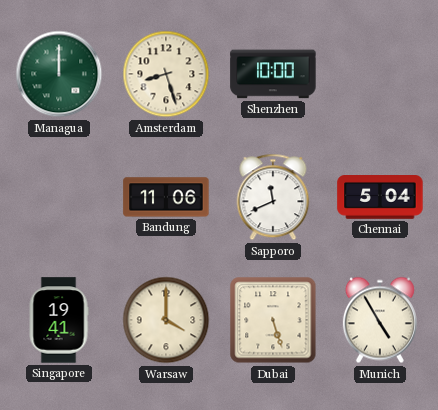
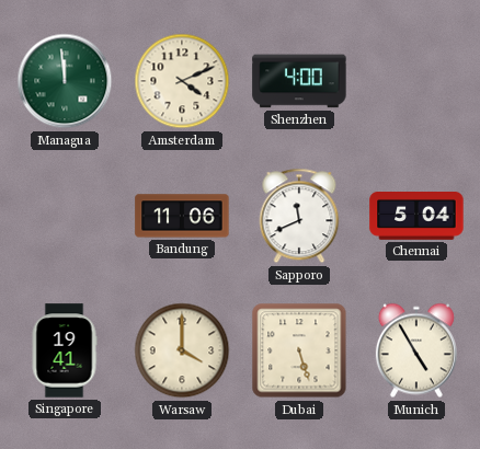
Managua: 12:00 -> 11:59
Amsterdam: 8:27 -> 4:11
Shenzhen: 10:00 -> 4:00
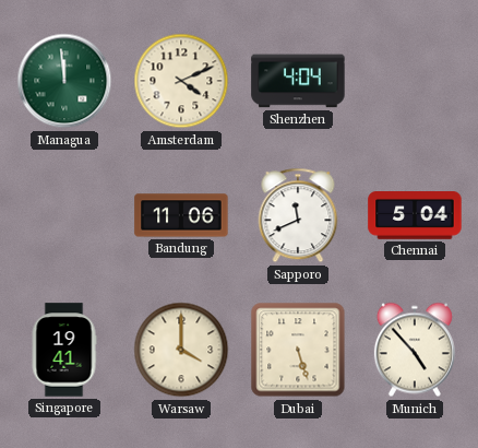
Shenzhen: 4:00 -> 4:04
Munich: 4:55 -> 4:53
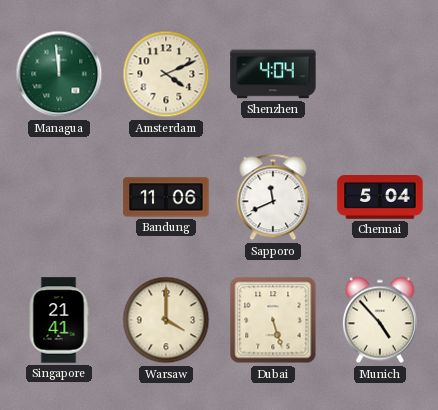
Singapore: 19:41 -> 21:41
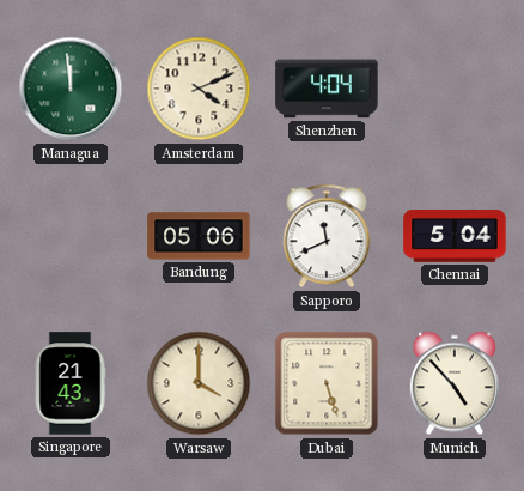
Bandung: 11:06 -> 05:06
Singapore: 21:41 -> 21:43
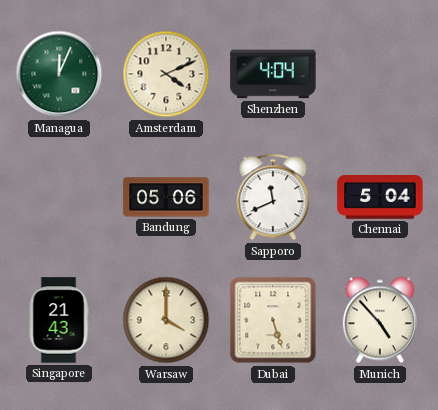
Managua: 11:59 -> 12:04
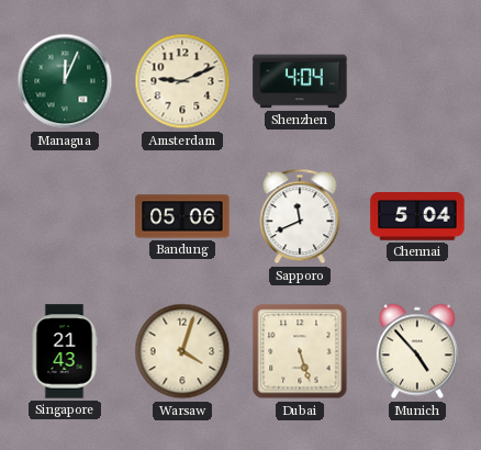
Amsterdam: 4:11 -> 9:11
Warsaw: 4:00 -> 4:03
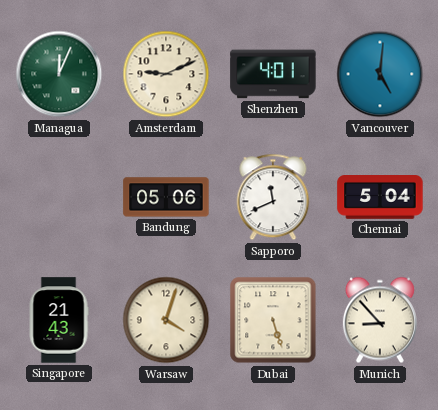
Shenzhen: 4:04 -> 4:01
Vancouver: none -> 5:01
Munich: 4:53 -> 8:53
